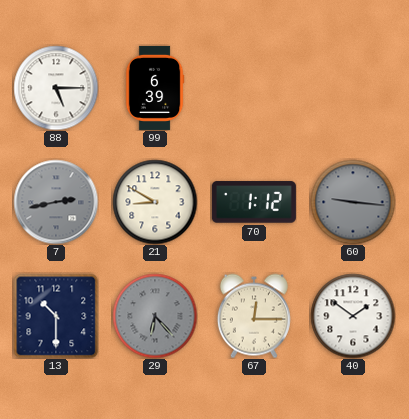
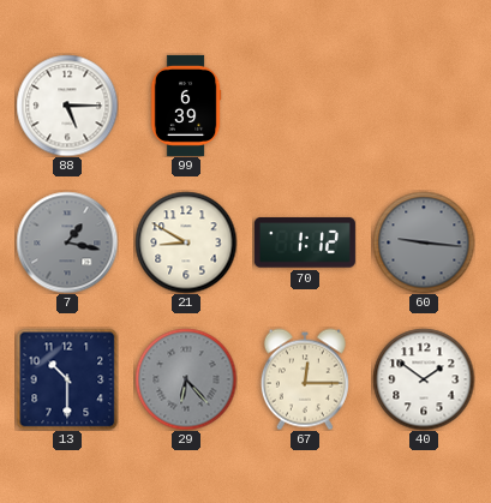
7: 2:43 -> 1:17
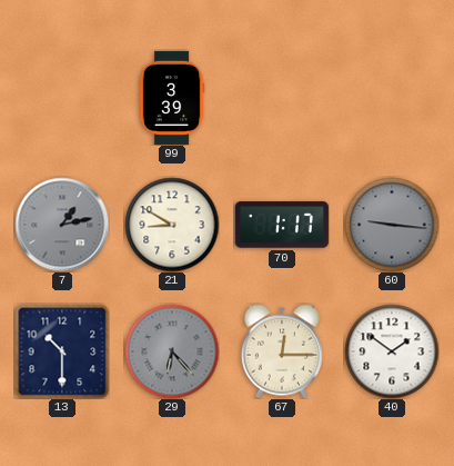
88: 5:15 -> none
99: 6:39 -> 3:39
7: 1:17 -> 1:13
70: 1:12 -> 1:17
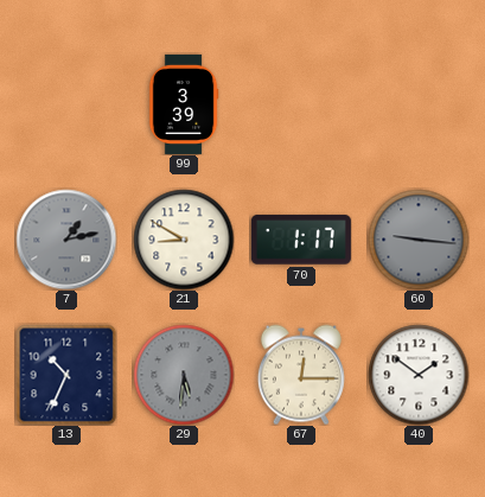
13: 10:30 -> 10:34
29: 6:23 -> 5:31
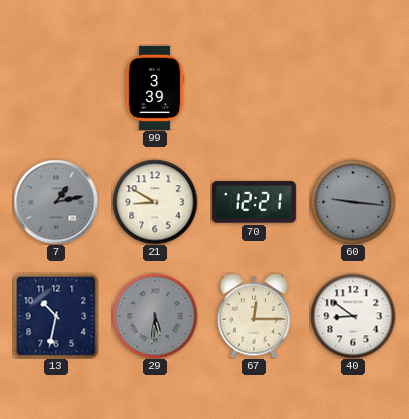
70: 1:17 -> 12:21
13: 10:34 -> 10:32
40: 1:51 -> 8:51
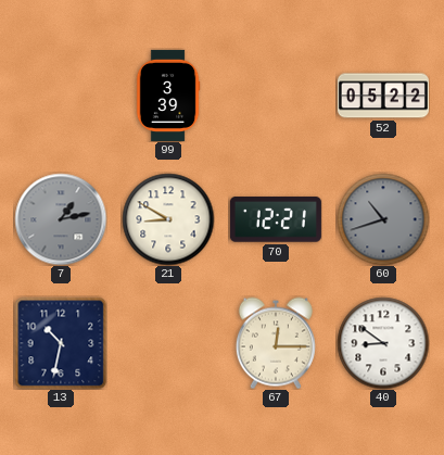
52: none -> 05:22
60: 9:16 -> 10:42
29: 5:31 -> none
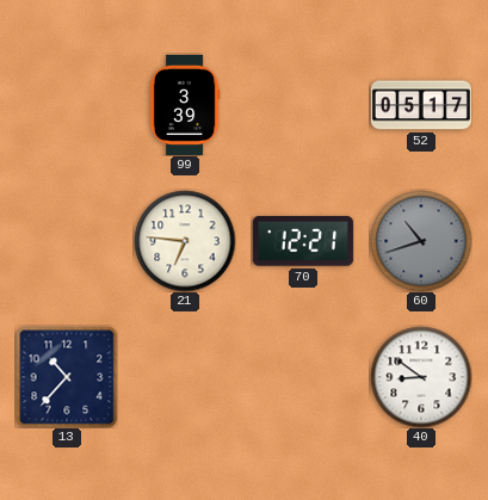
52: 05:22 -> 05:17
7: 1:13 -> none
21: 8:50 -> 6:46
13: 10:32 -> 10:37
67: 12:15 -> none
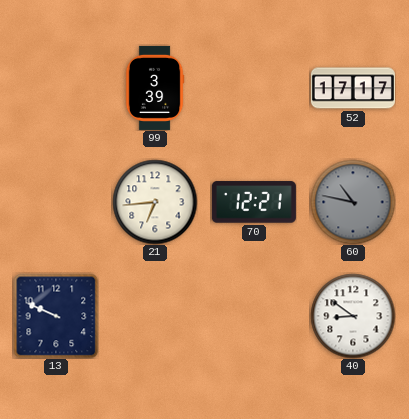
52: 05:17 -> 17:17
21: 6:46 -> 6:44
60: 10:42 -> 10:47
13: 10:37 -> 9:49
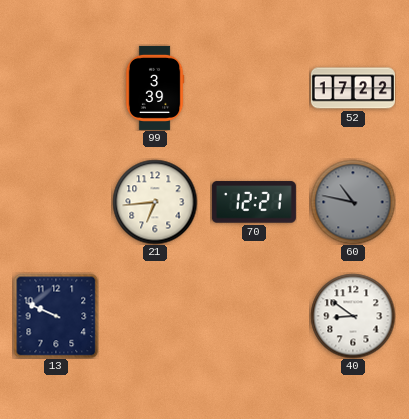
52: 17:17 -> 17:22
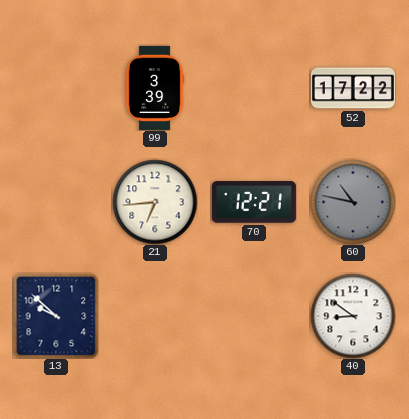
13: 9:49 -> 9:52
